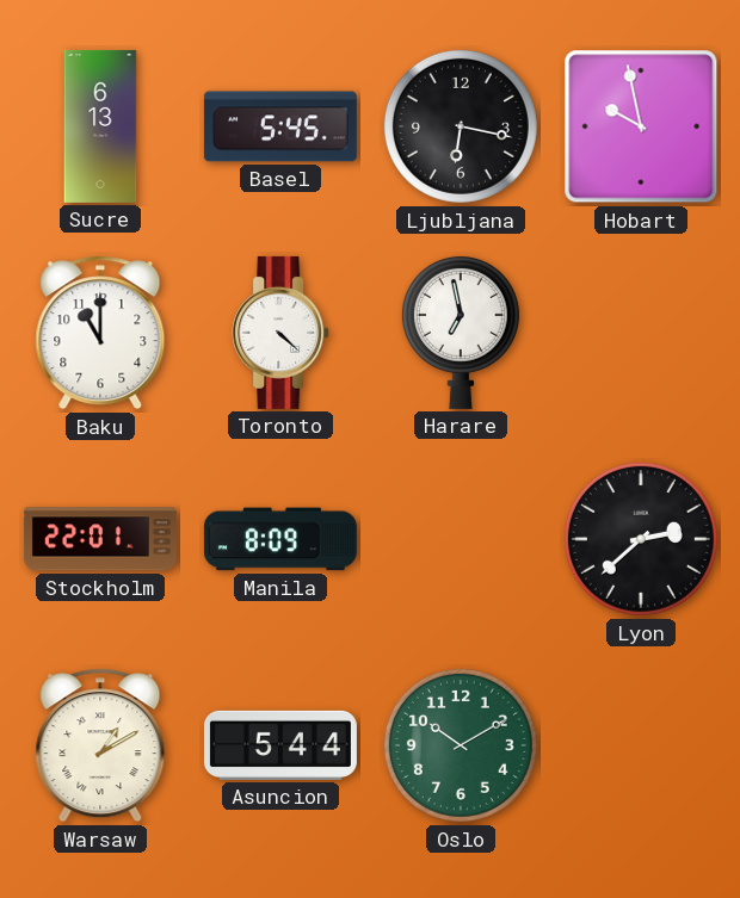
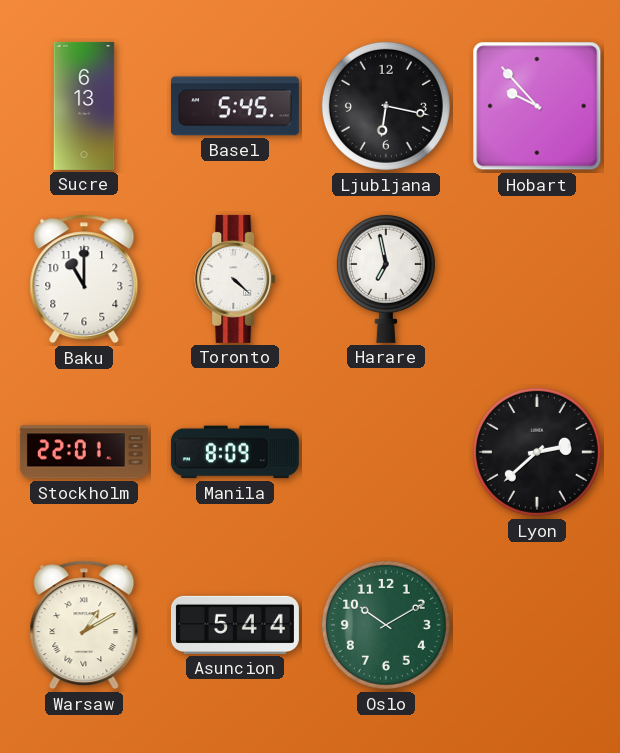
Hobart: 9:58 -> 9:53
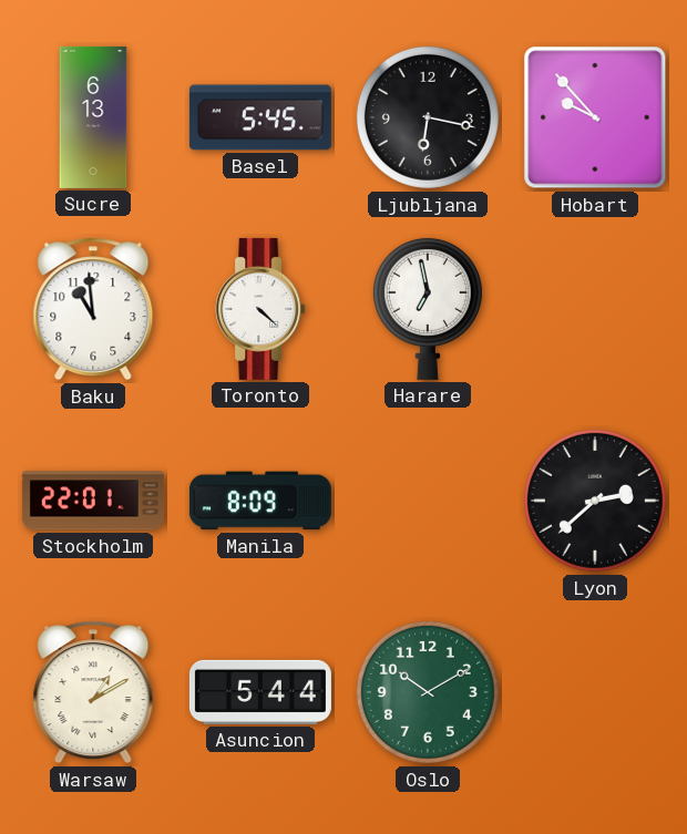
Baku: 11:00 -> 10:59
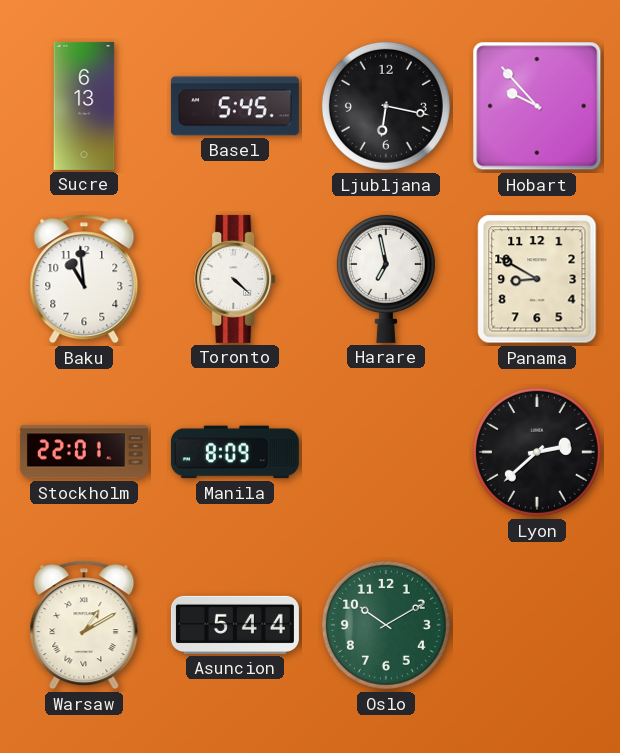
Panama: none -> 8:50
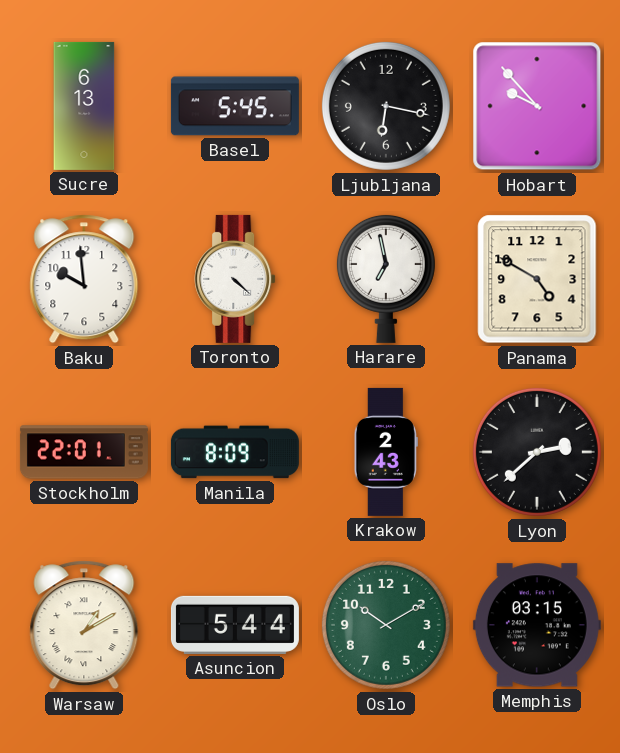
Baku: 10:59 -> 9:59
Panama: 8:50 -> 4:50
Krakow: none -> 2:43
Memphis: none -> 03:15
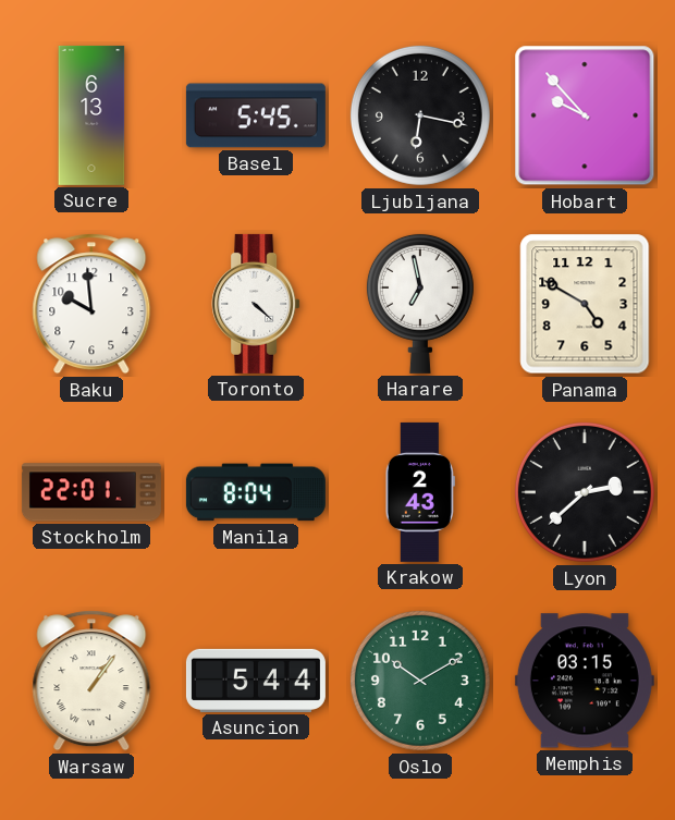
Manila: 8:09 -> 8:04
Warsaw: 1:10 -> 1:06
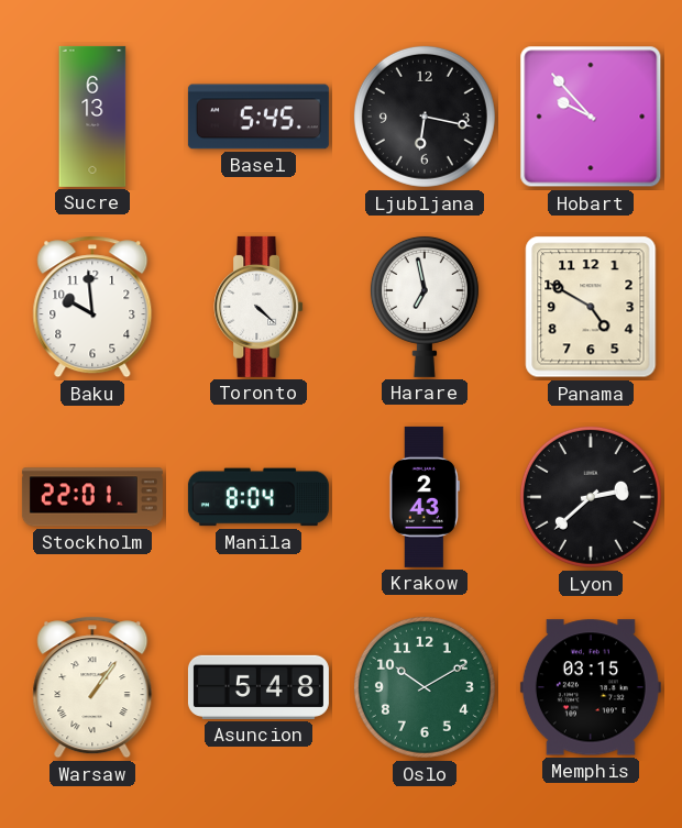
Asuncion: 5:44 -> 5:48
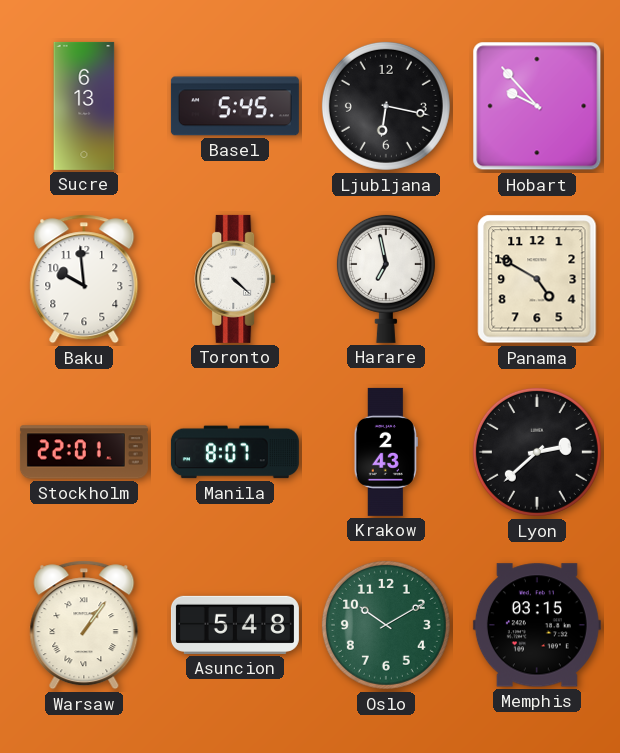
Manila: 8:04 -> 8:07
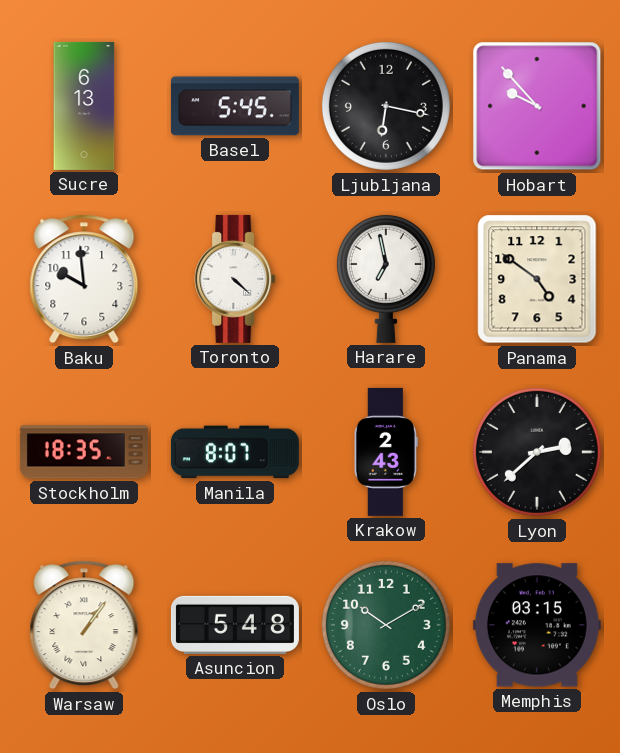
Panama: 4:50 -> 4:51
Stockholm: 22:01 -> 18:35
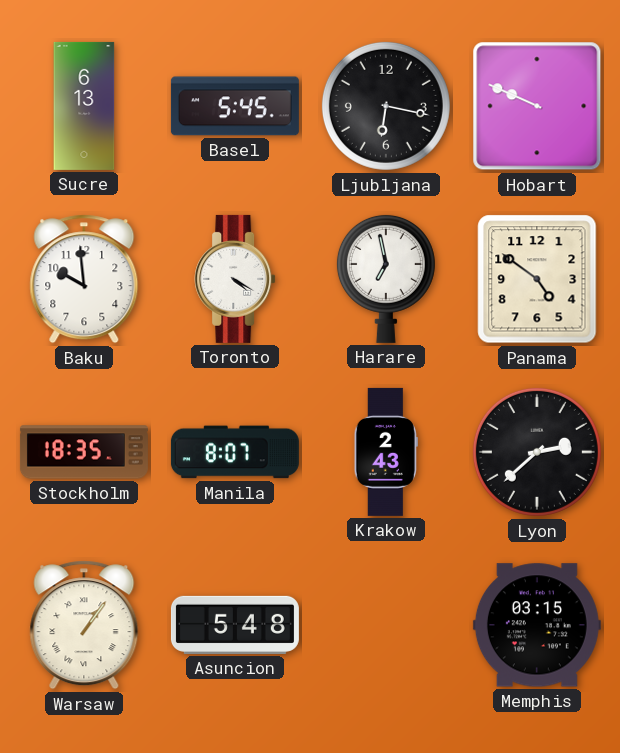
Hobart: 9:53 -> 9:49
Toronto: 4:22 -> 4:20
Oslo: 10:10 -> none
